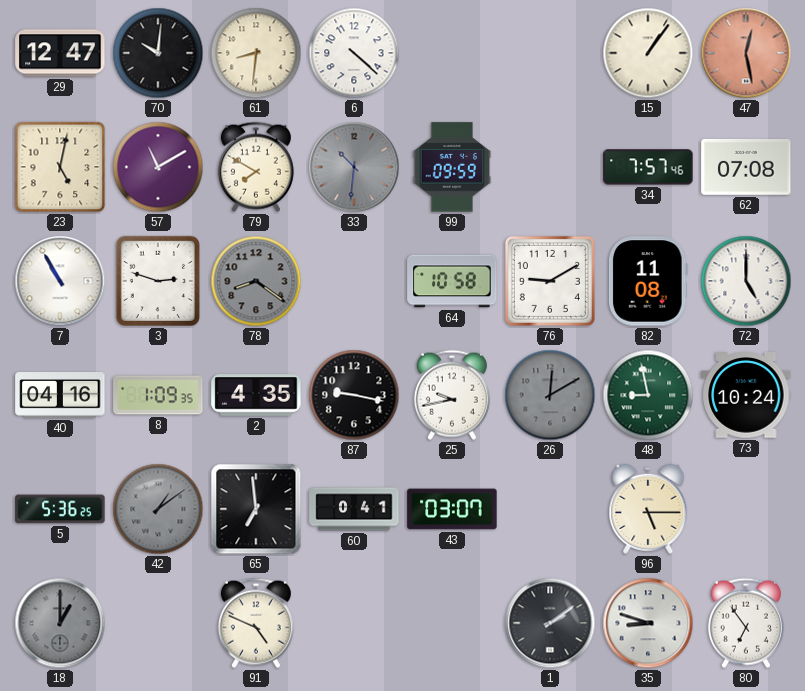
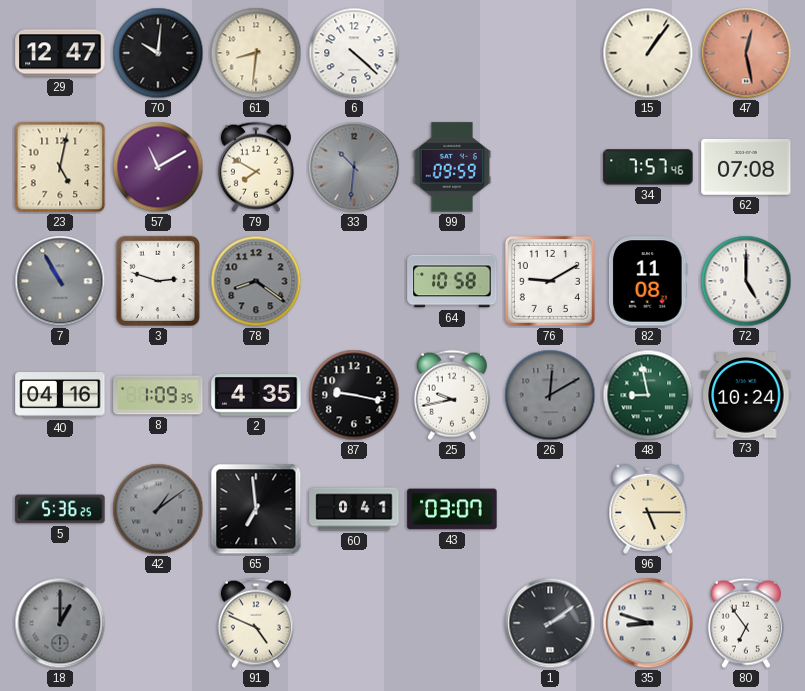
7 dial: white -> grey
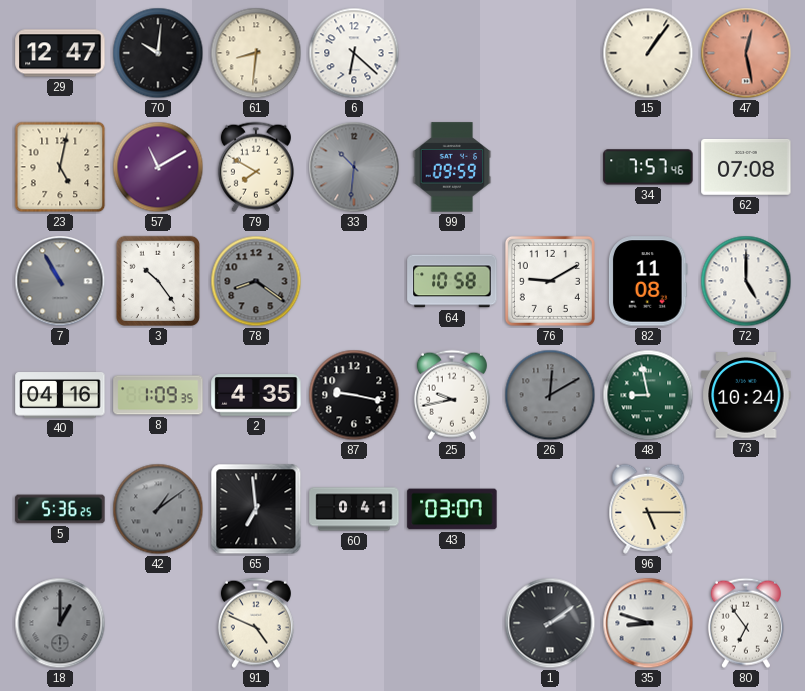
6: 4:22 -> 6:22
3: 2:48 -> 10:24
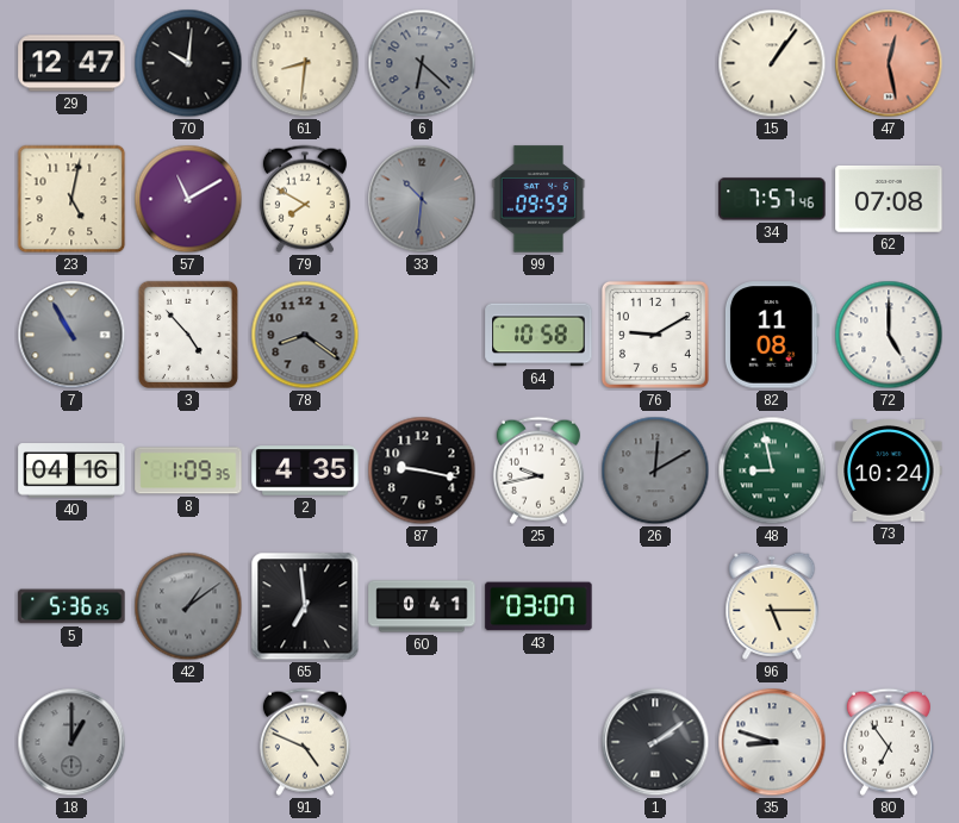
6 dial: white -> grey
3: 10:24 -> 4:53
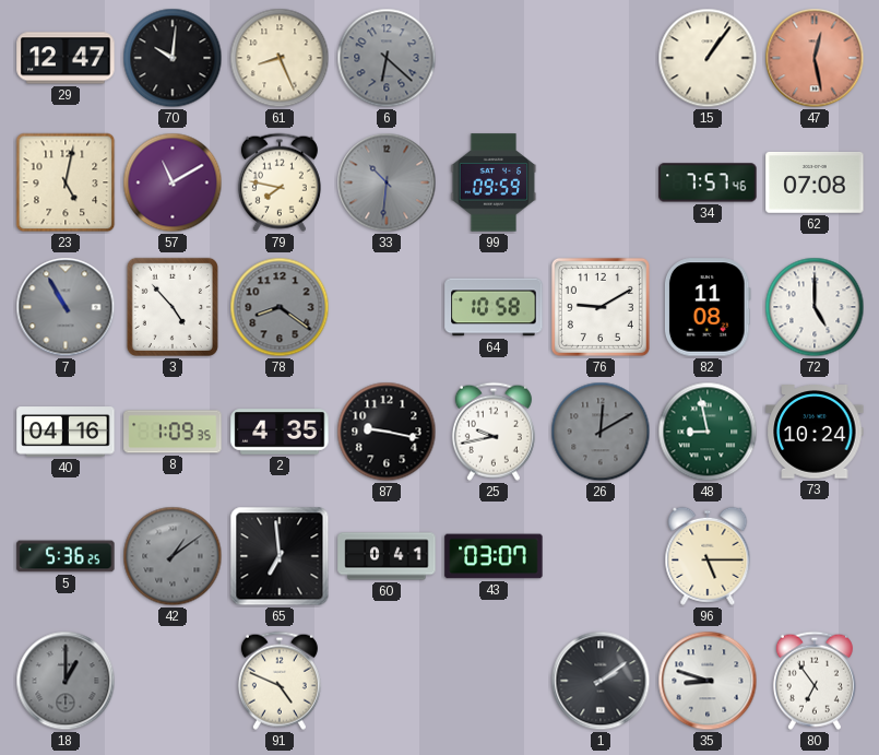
61: 8:31 -> 8:26
79: 7:50 -> 7:47
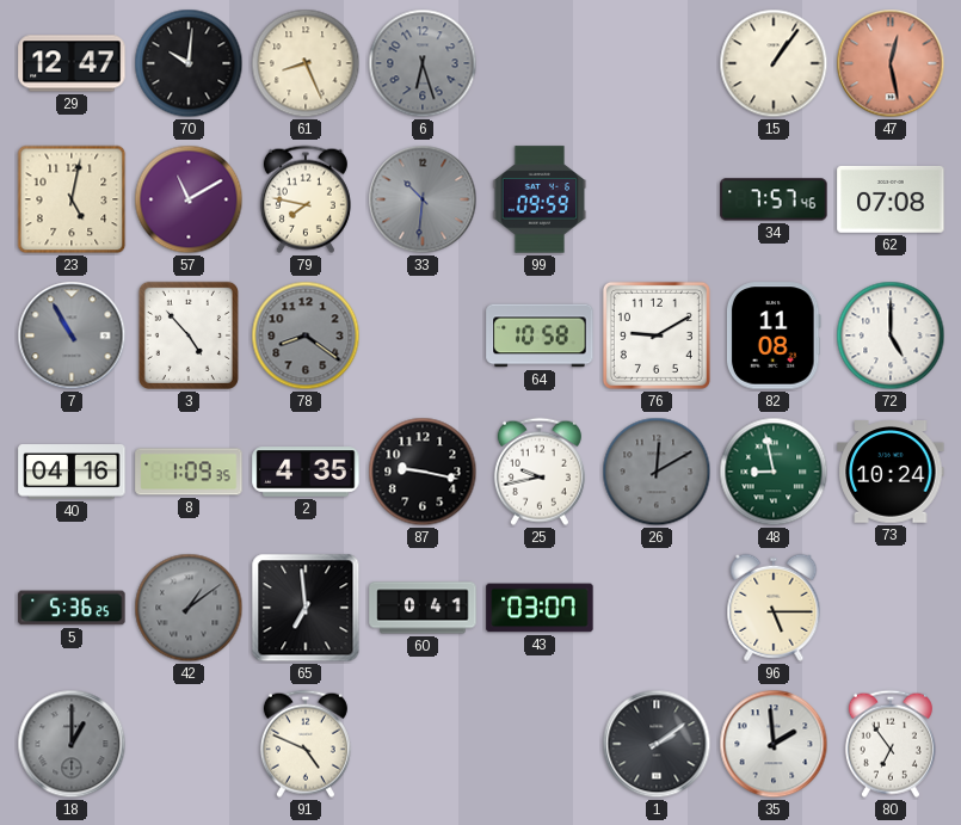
6: 6:22 -> 6:27
35: 8:48 -> 1:59
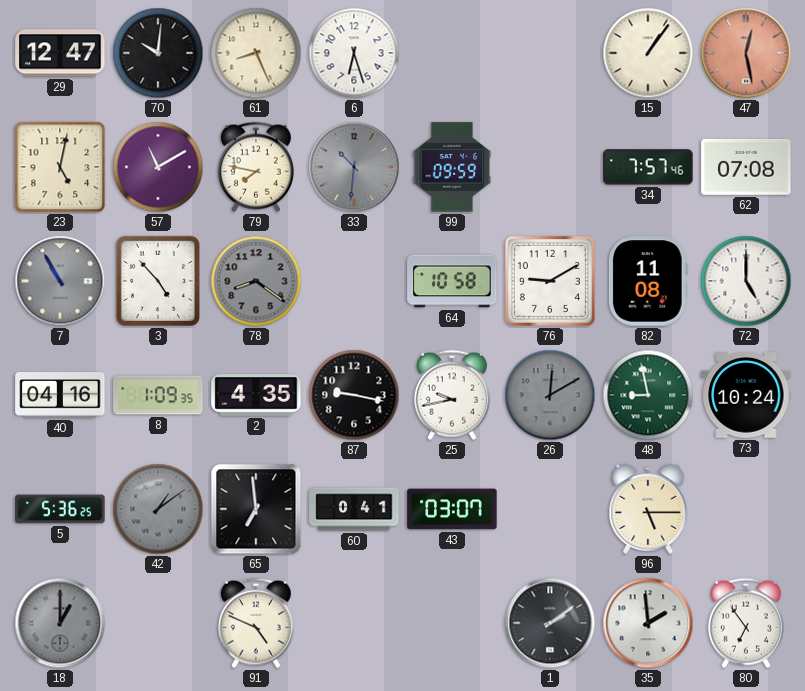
6 dial: grey -> white
